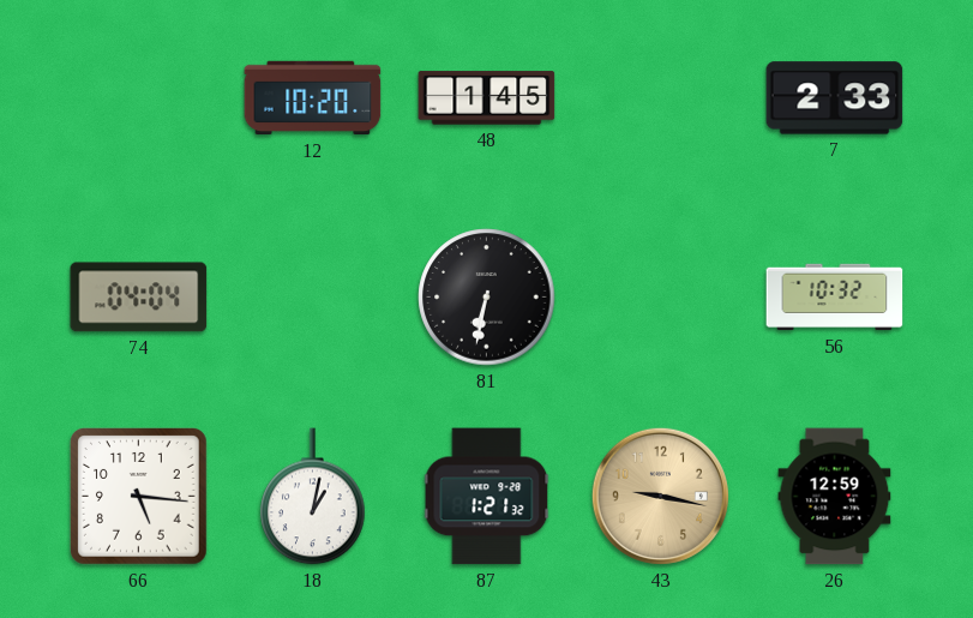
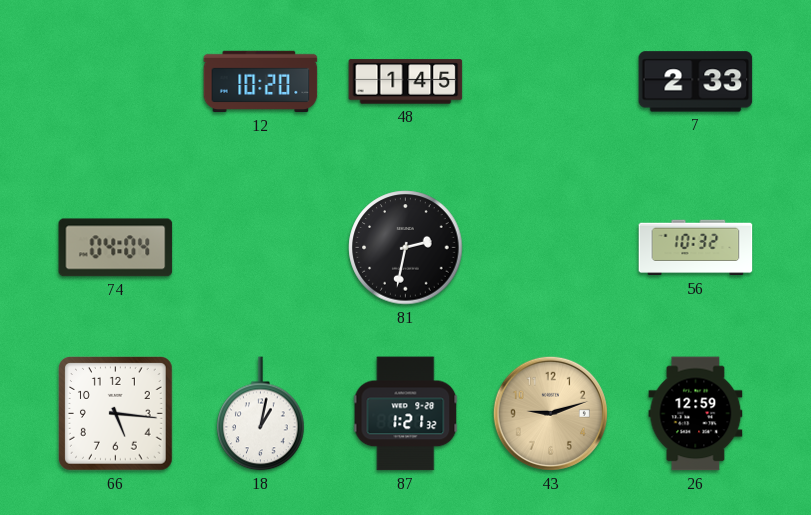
81: 6:32 -> 2:32
43: 9:17 -> 9:12
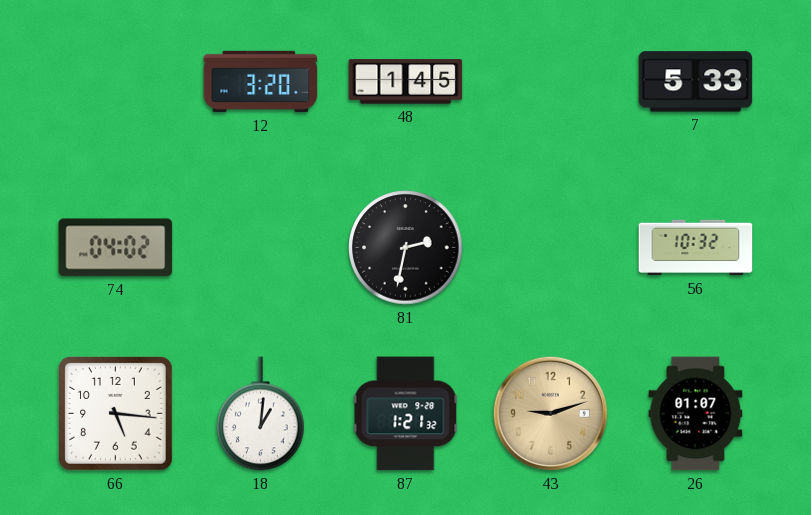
12: 10:20 -> 3:20
7: 2:33 -> 5:33
74: 04:04 -> 04:02
18: 1:02 -> 1:01
26: 12:59 -> 01:07
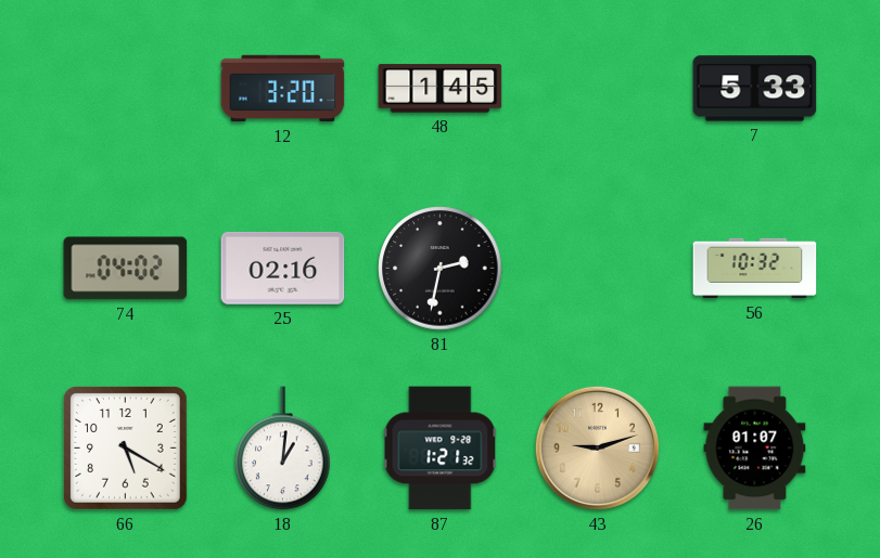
25: none -> 02:16
66: 5:16 -> 5:20
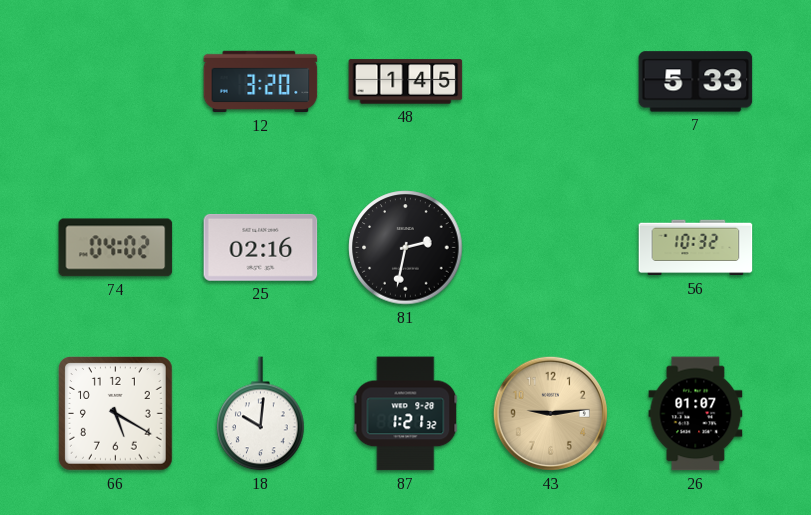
18: 1:01 -> 10:01
43: 9:12 -> 9:14
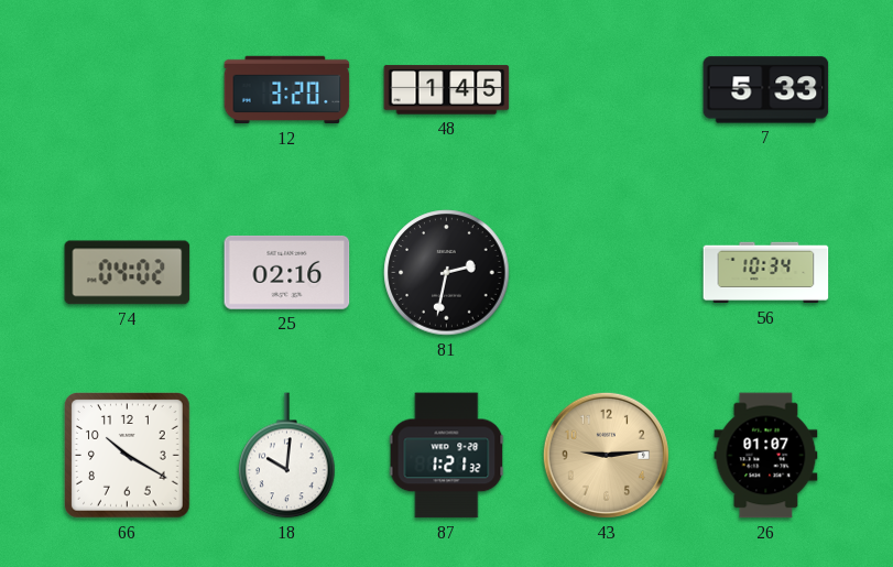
56: 10:32 -> 10:34
66: 5:20 -> 10:20
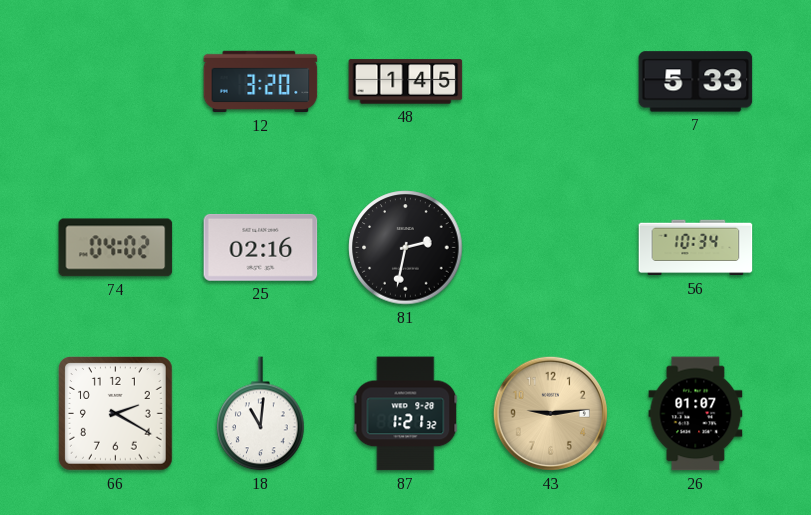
66: 10:20 -> 2:20
18: 10:01 -> 11:01
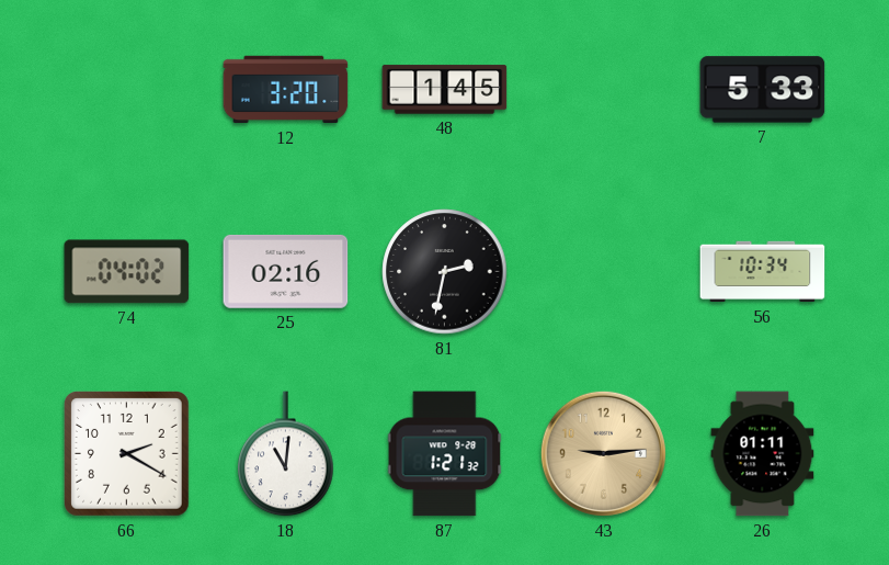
26: 01:07 -> 01:11
